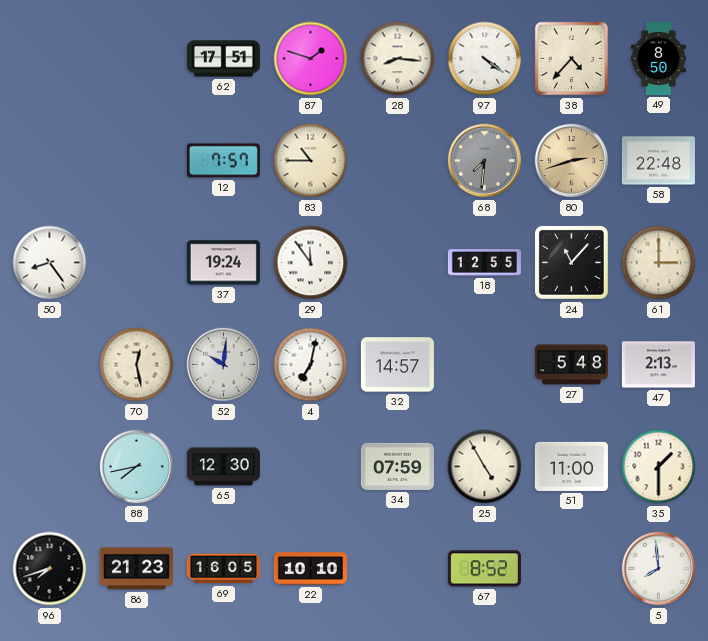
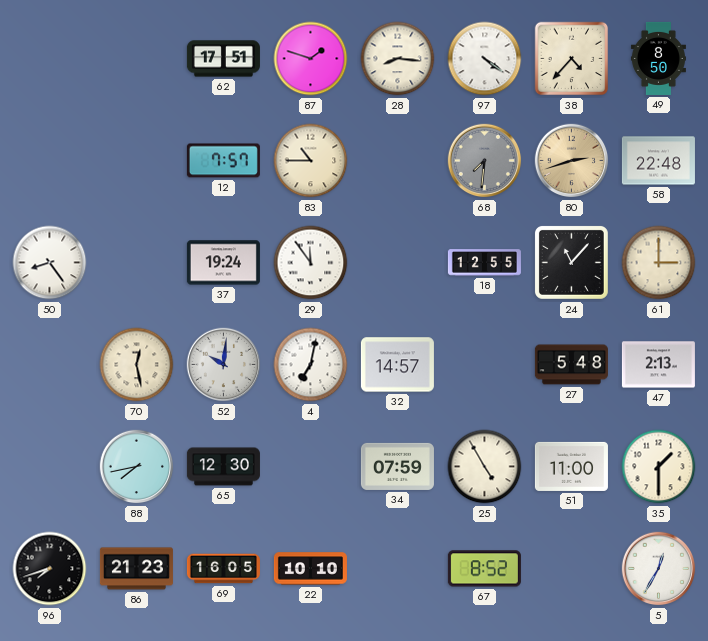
5: 7:59 -> 12:35
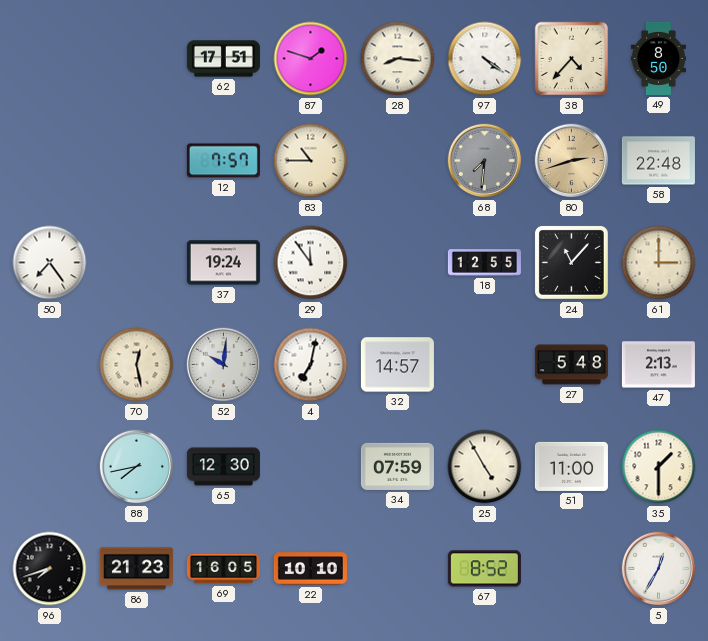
50: 8:24 -> 7:24
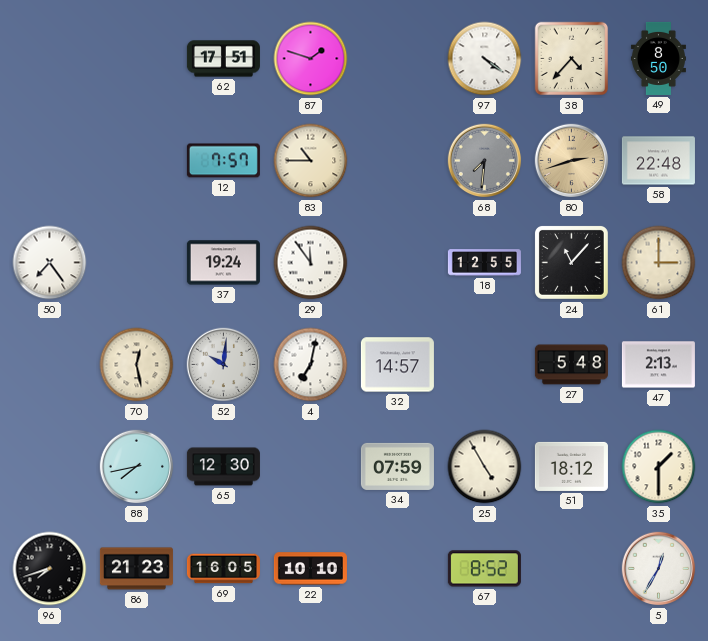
28: 8:16 -> none
51: 11:00 -> 18:12
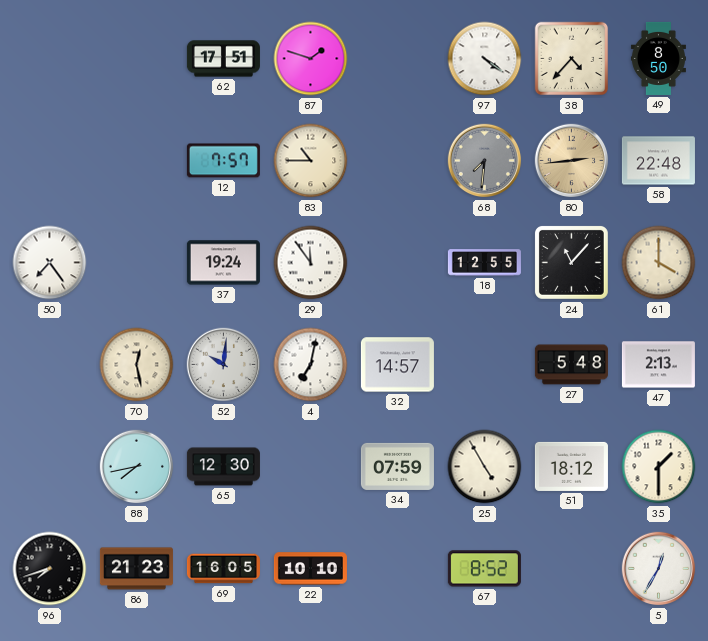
80: 2:42 -> 2:44
61: 3:00 -> 4:00
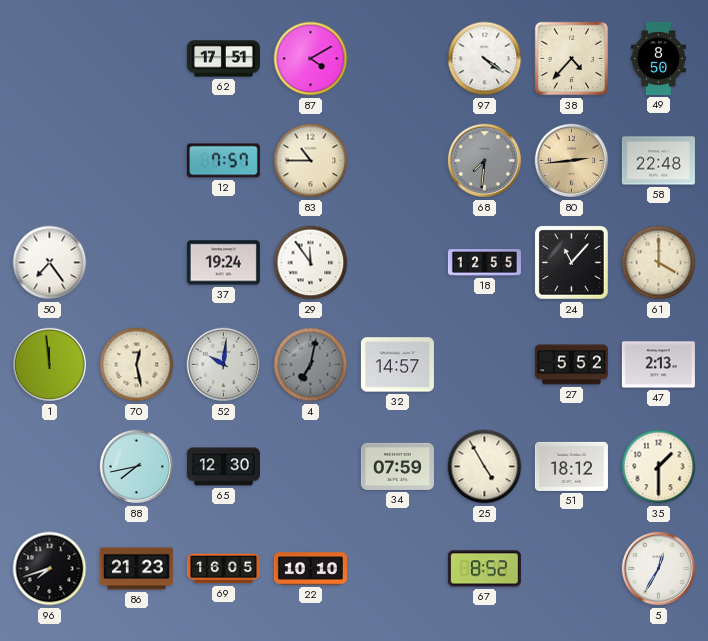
87: 1:48 -> 4:10
1: none -> 11:59
4 dial: white -> grey
27: 5:48 -> 5:52
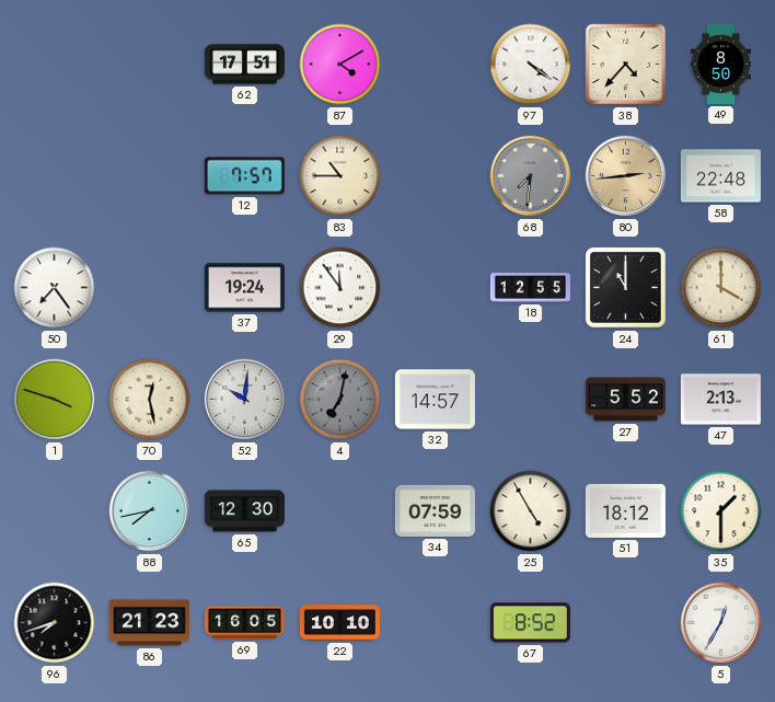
24: 11:07 -> 11:00
1: 11:59 -> 3:48
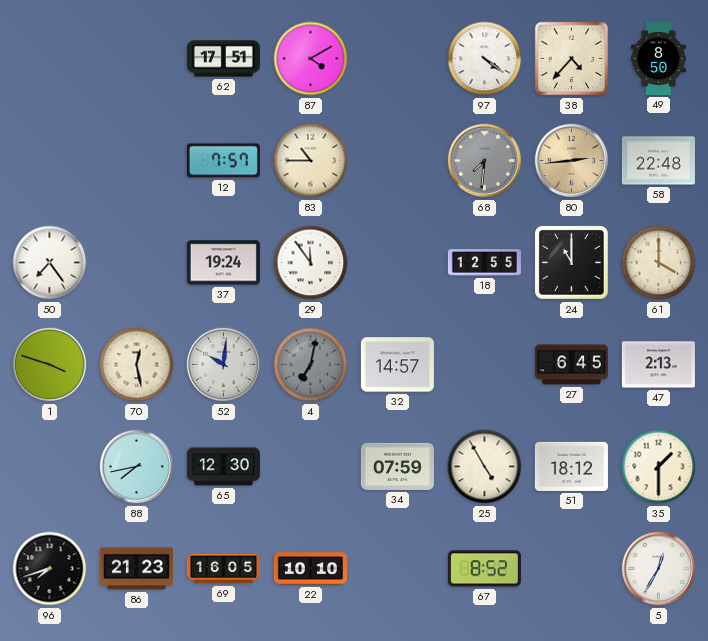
27: 5:52 -> 6:45
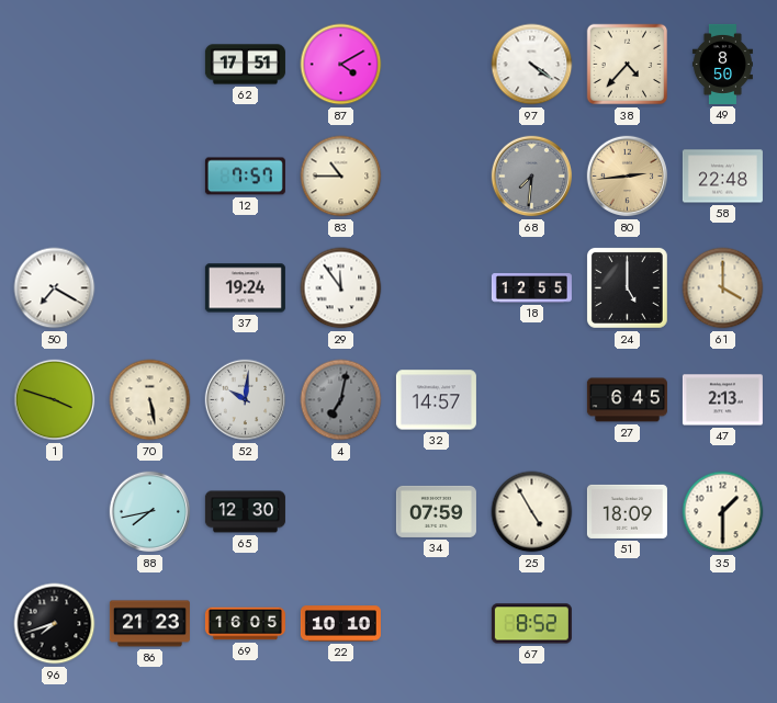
50: 7:24 -> 7:20
24: 11:00 -> 5:00
70: 12:28 -> 5:28
51: 18:12 -> 18:09
5: 12:35 -> none
